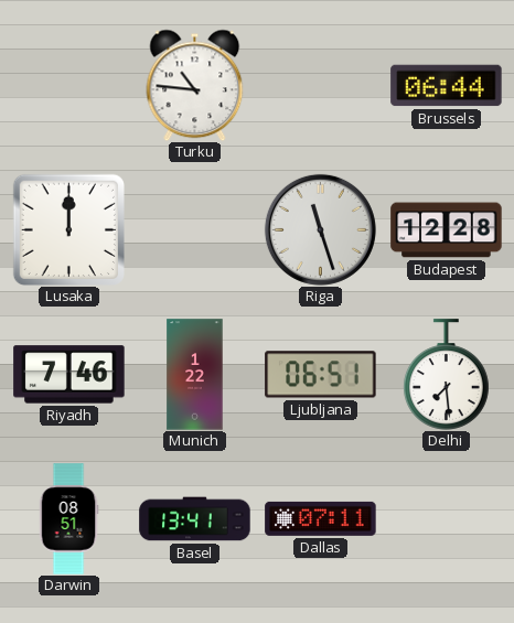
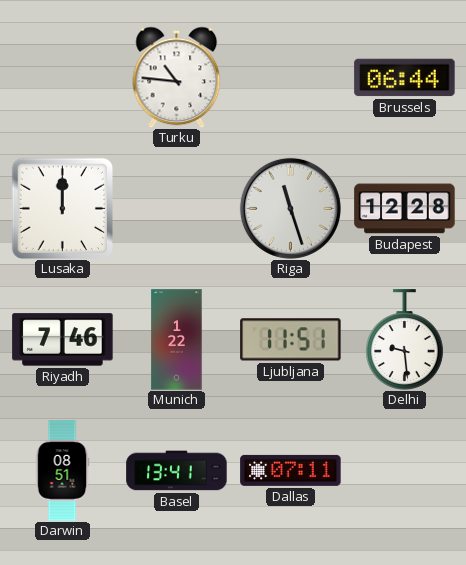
Ljubljana: 06:51 -> 11:51
Delhi: 7:29 -> 9:29
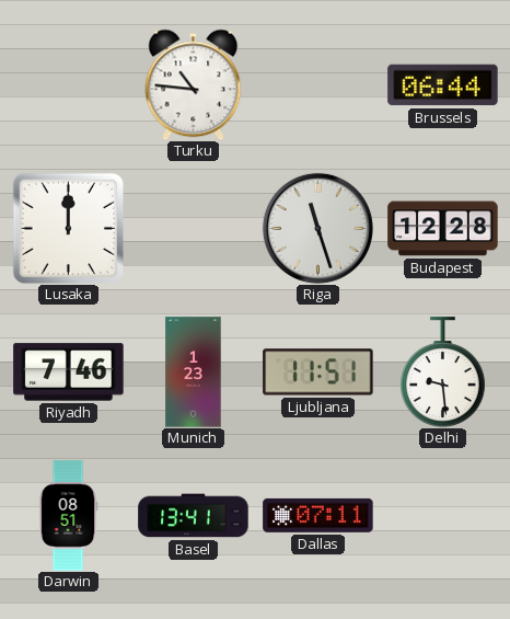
Munich: 1:22 -> 1:23
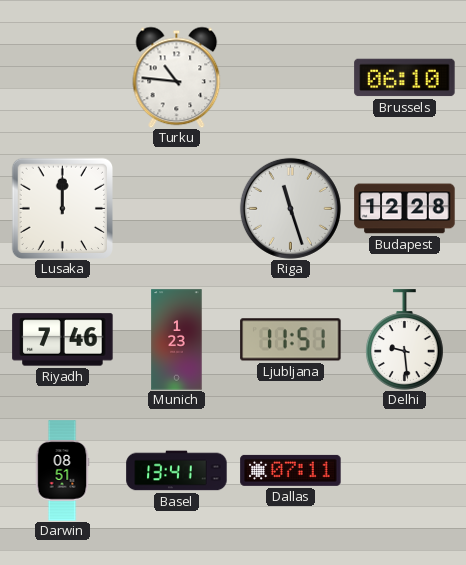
Brussels: 06:44 -> 06:10
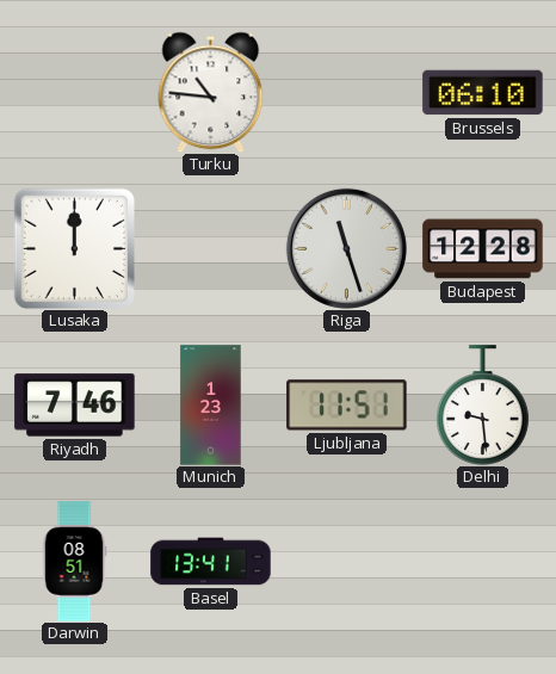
Dallas: 07:11 -> none
